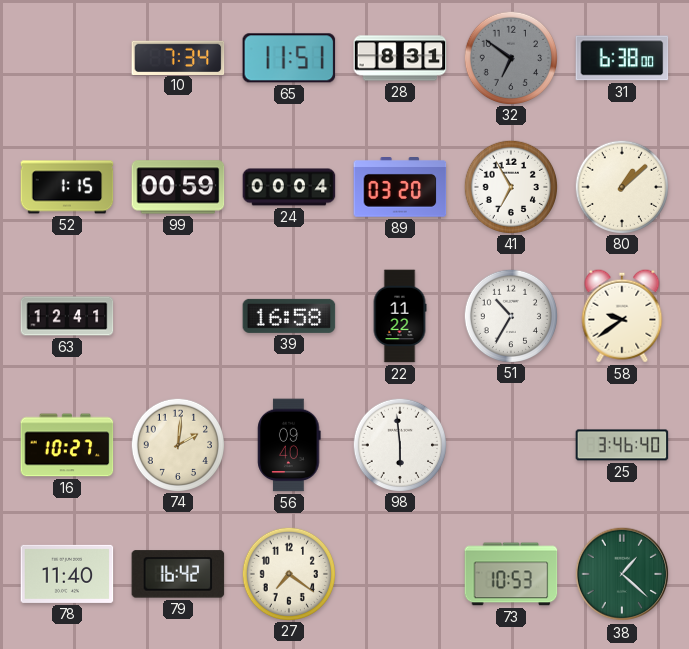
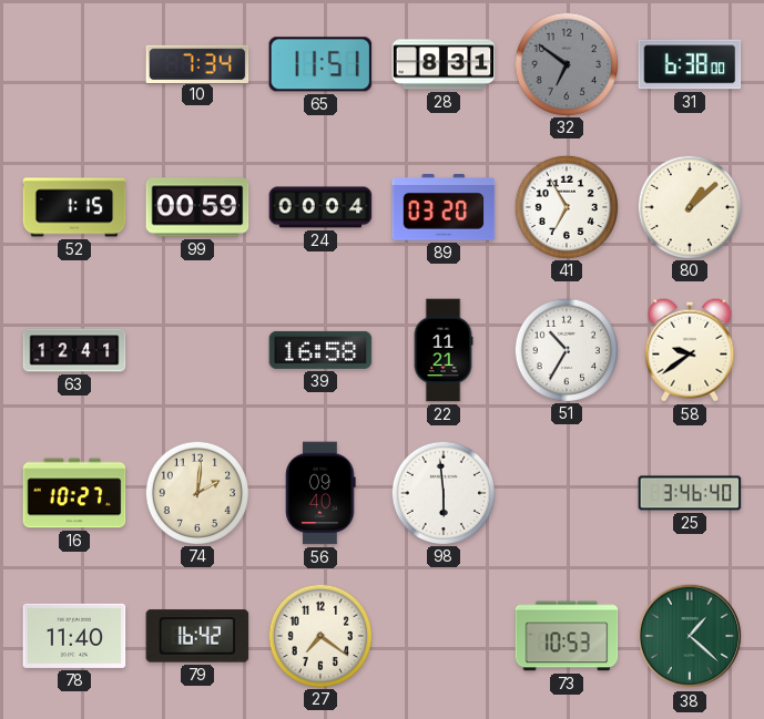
22: 11:22 -> 11:21
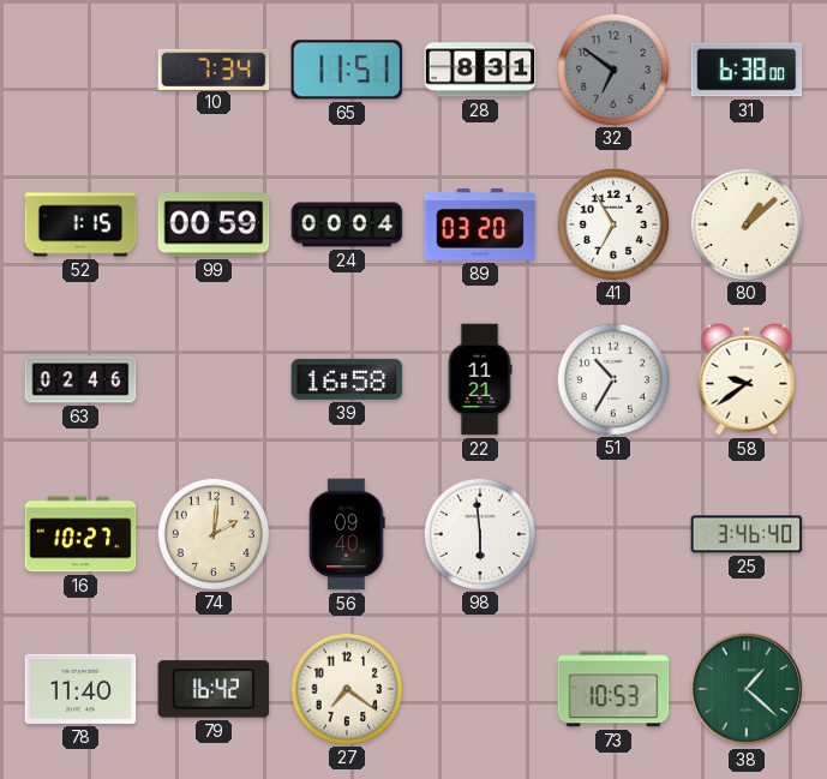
63: 12:41 -> 02:46
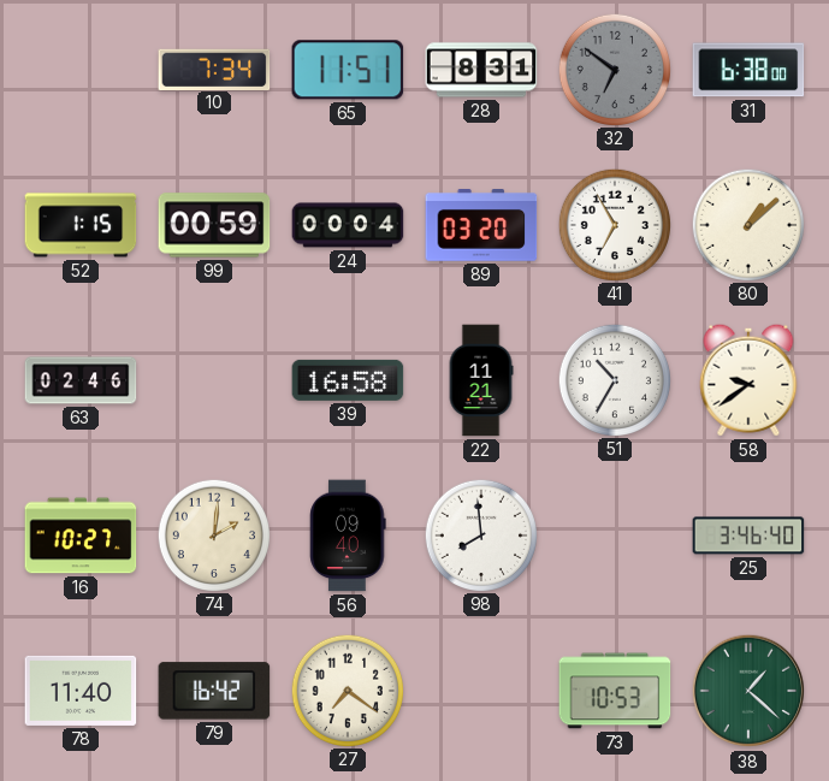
98: 5:59 -> 7:59
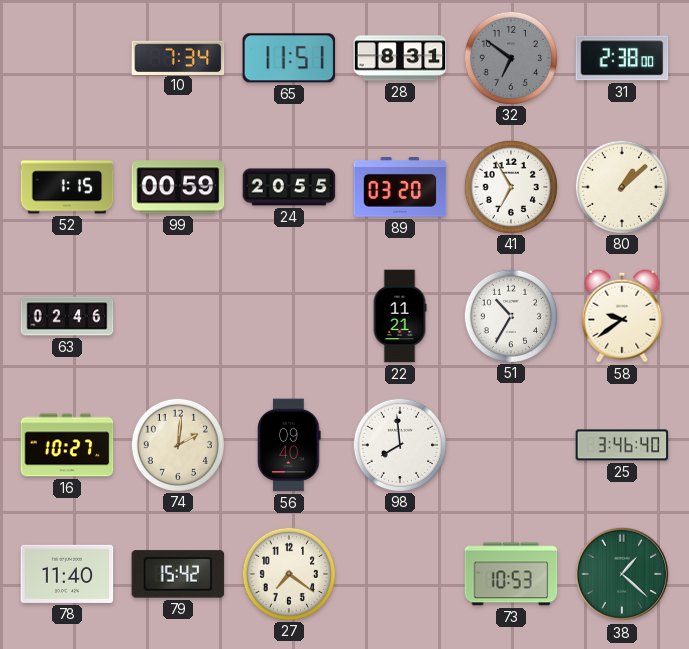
31: 6:38 -> 2:38
24: 00:04 -> 20:55
39: 16:58 -> none
79: 16:42 -> 15:42
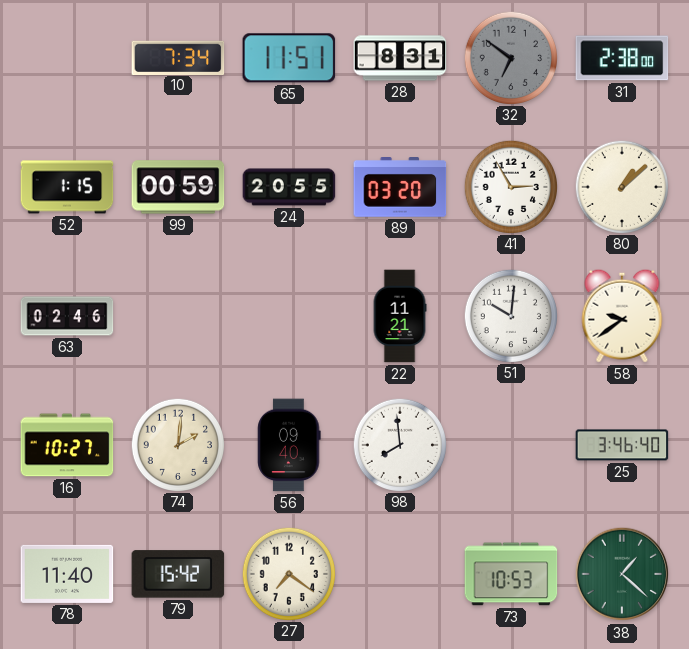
41: 6:55 -> 2:55
51: 10:35 -> 10:01
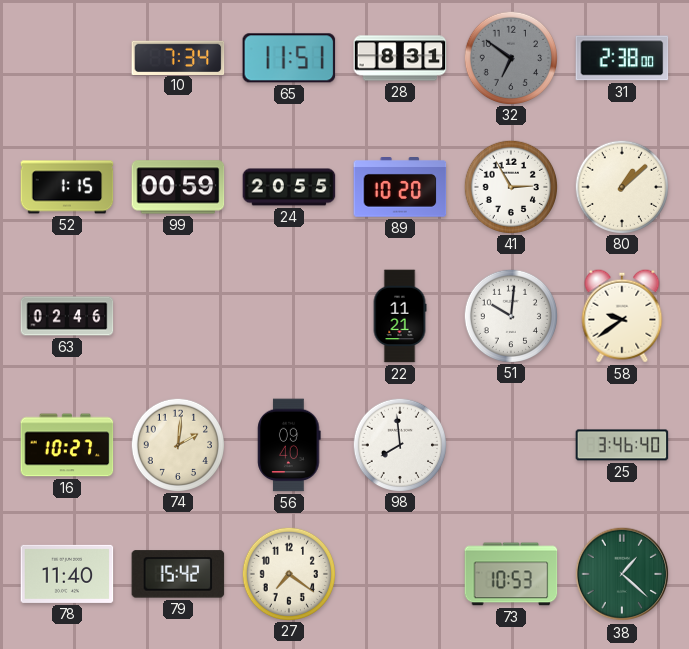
89: 03:20 -> 10:20
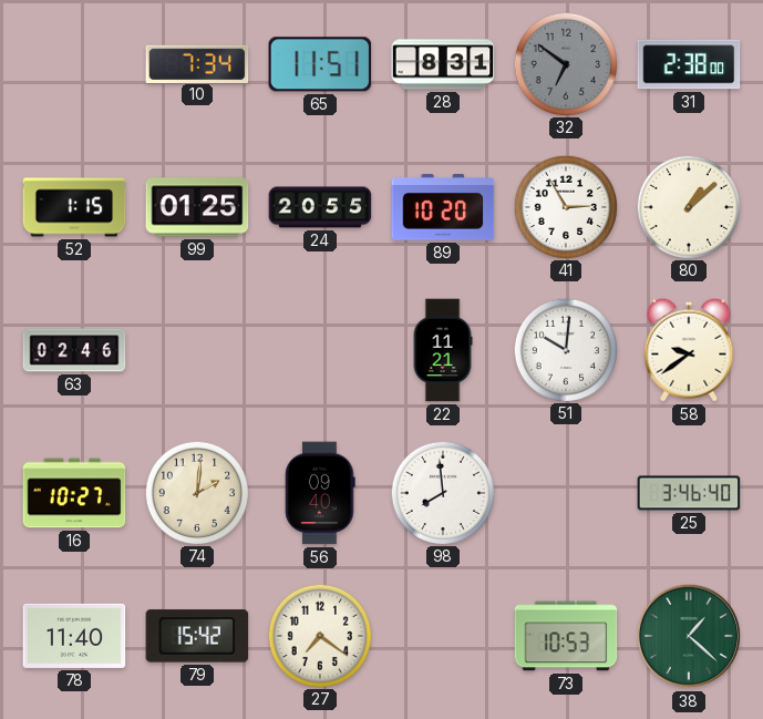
99: 00:59 -> 01:25
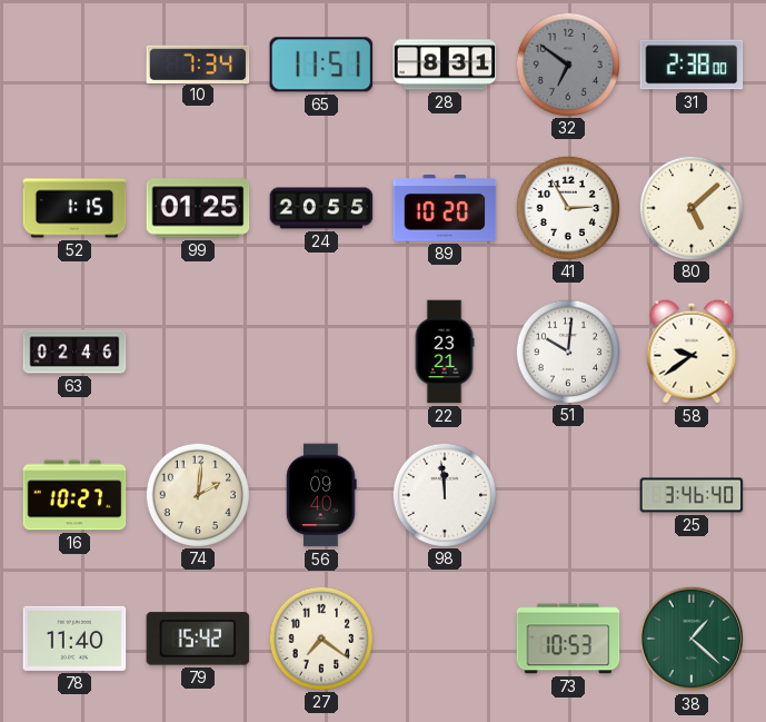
80: 1:08 -> 5:08
22: 11:21 -> 23:21
98: 7:59 -> 11:59
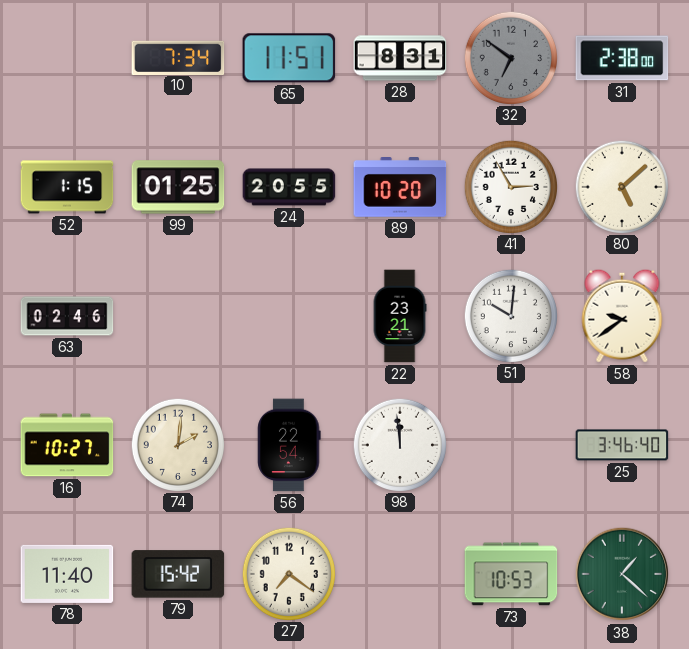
56: 09:40 -> 22:54
